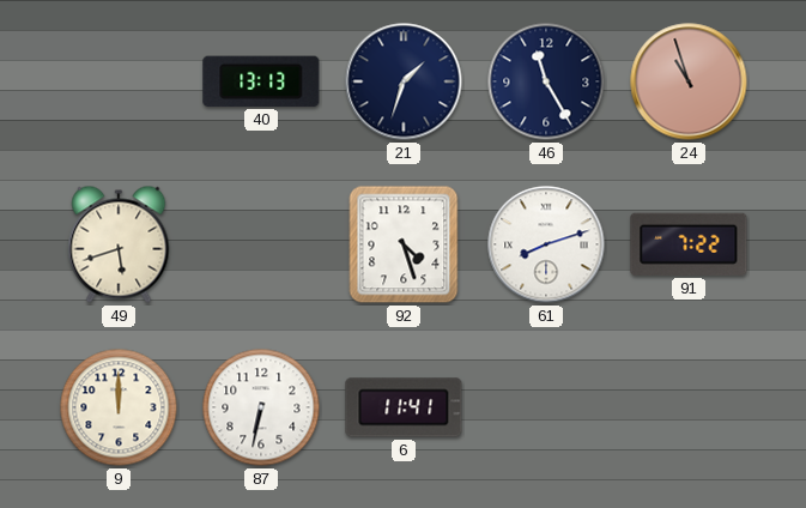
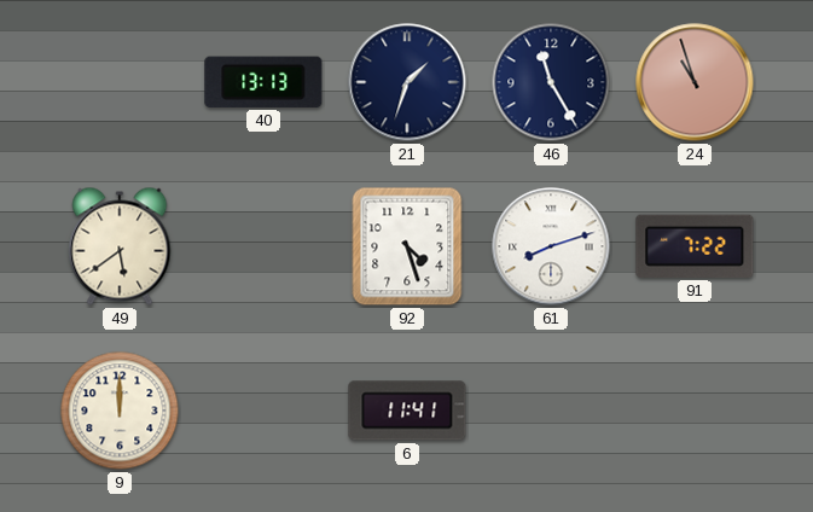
49: 5:42 -> 5:39
87: 6:32 -> none
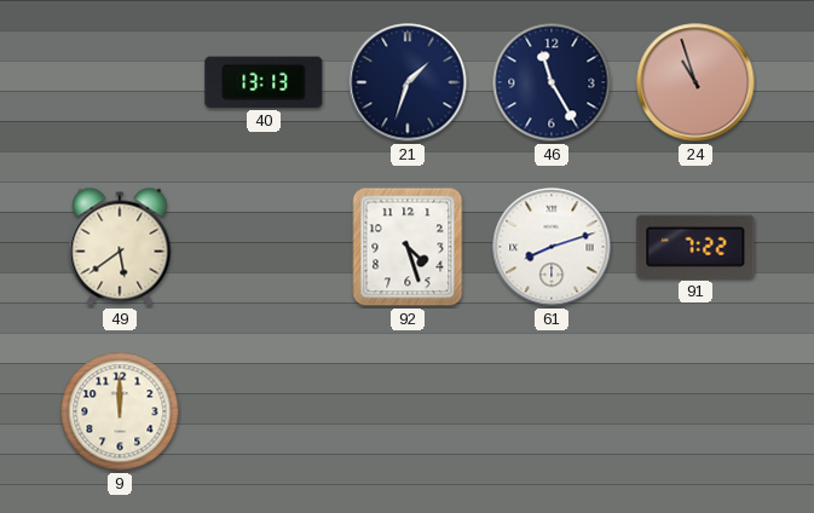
6: 11:41 -> none
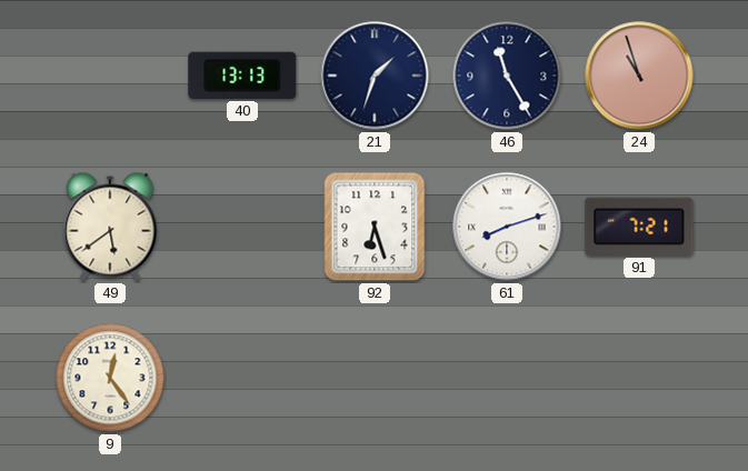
92: 4:27 -> 6:27
91: 7:22 -> 7:21
9: 12:00 -> 12:24
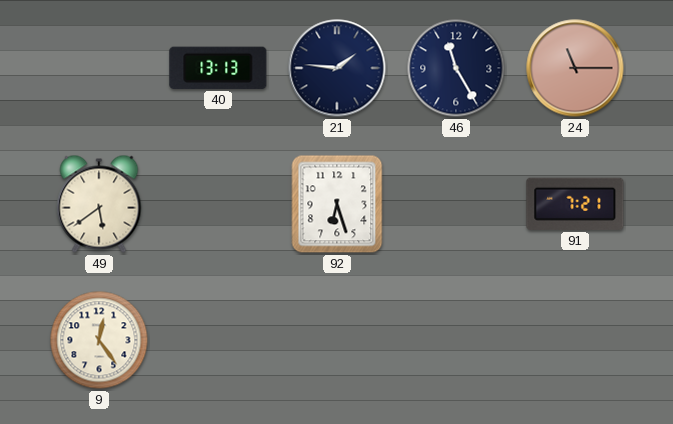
21: 1:33 -> 1:46
24: 10:57 -> 11:15
61: 8:12 -> none
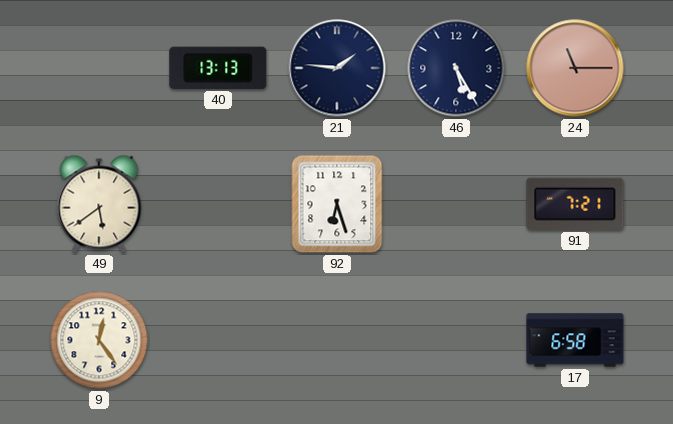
46: 11:25 -> 5:25
17: none -> 6:58
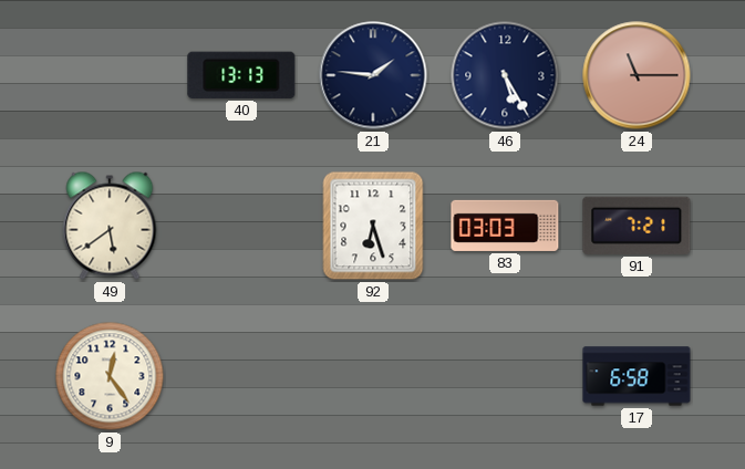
83: none -> 03:03
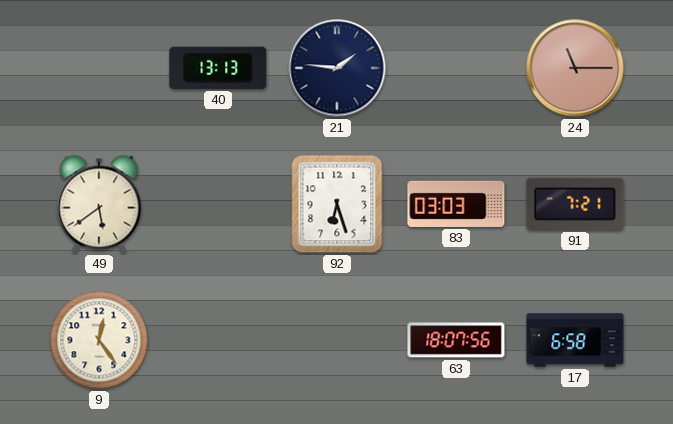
46: 5:25 -> none
63: none -> 18:07
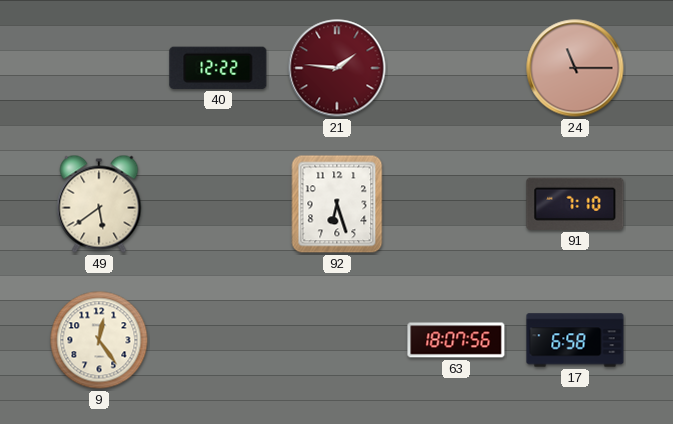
40: 13:13 -> 12:22
21 dial: navy -> burgundy
83: 03:03 -> none
91: 7:21 -> 7:10
